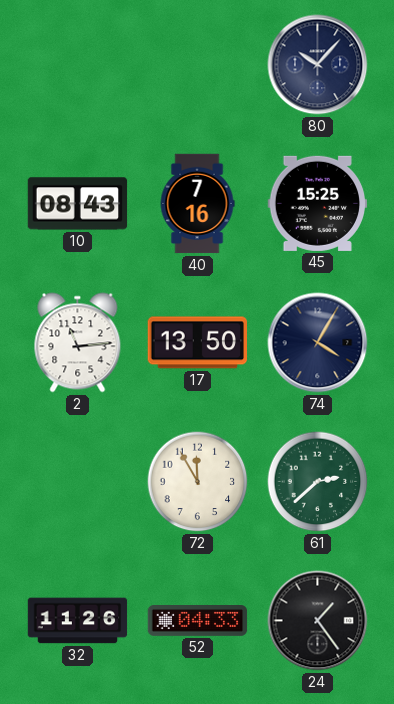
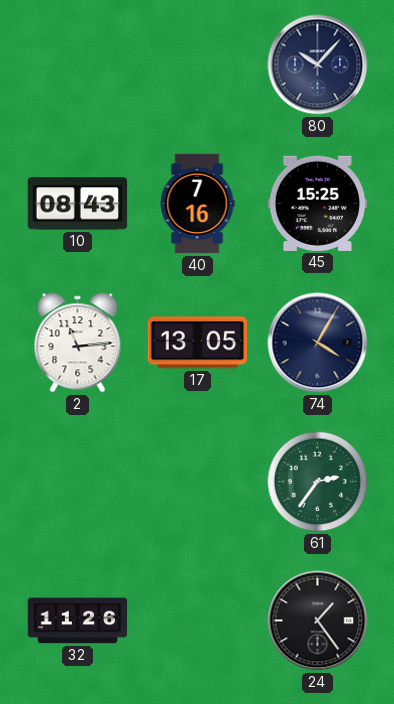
17: 13:50 -> 13:05
72: 11:55 -> none
61: 2:38 -> 2:36
52: 04:33 -> none
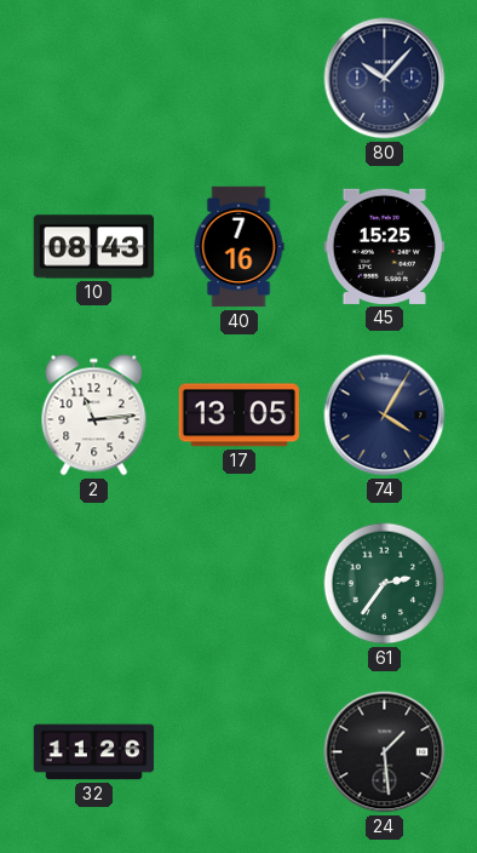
24: 1:24 -> 1:29
